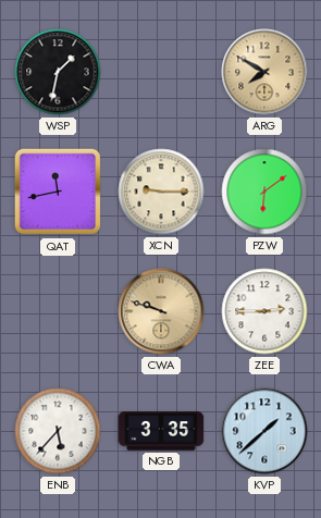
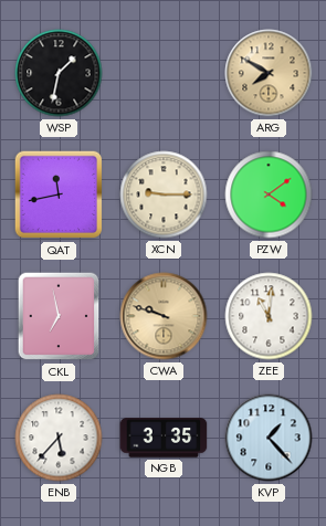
PZW: 6:09 -> 4:09
CKL: none -> 6:58
ZEE: 2:45 -> 11:01
KVP: 1:38 -> 1:23
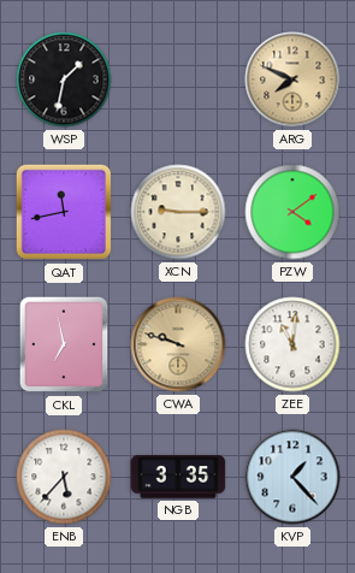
ARG: 7:50 -> 7:49
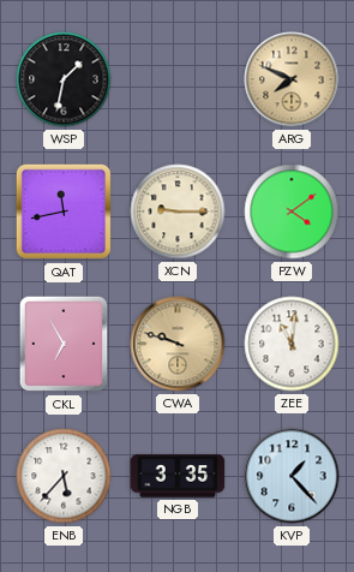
CKL: 6:58 -> 6:55
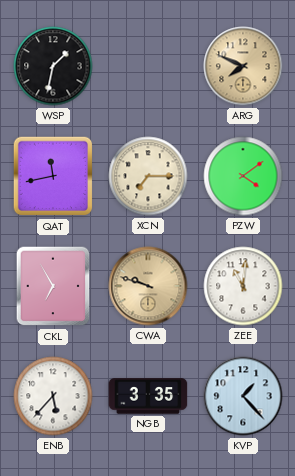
XCN: 9:15 -> 7:15
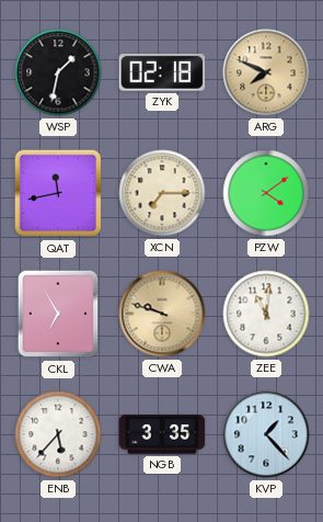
ZYK: none -> 02:18
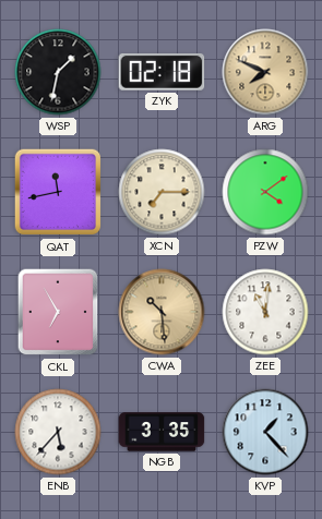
CWA: 9:48 -> 10:29
